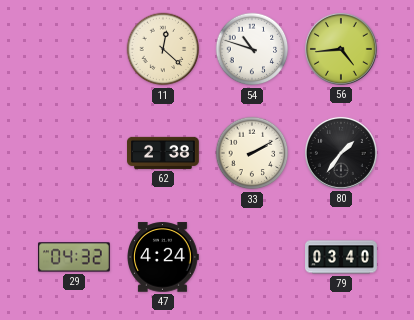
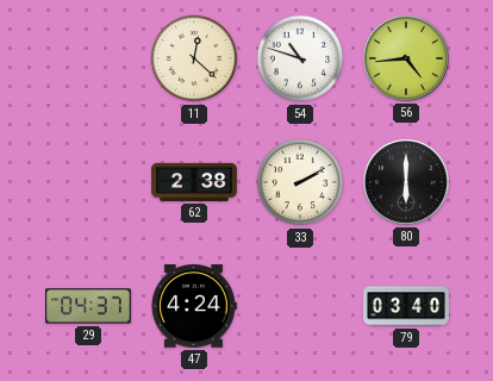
80: 1:36 -> 6:00
29: 04:32 -> 04:37
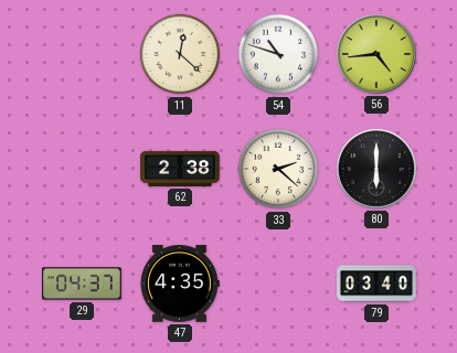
33: 2:10 -> 2:22
47: 4:24 -> 4:35
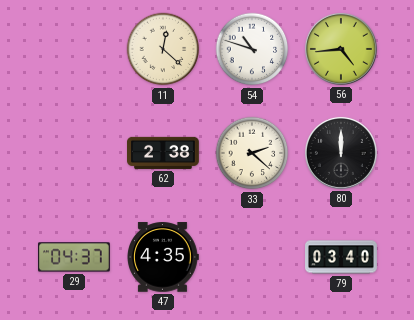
80: 6:00 -> 12:00
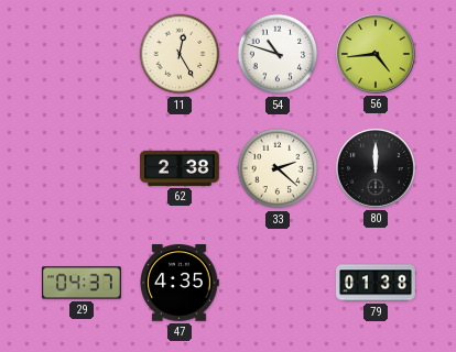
11: 12:22 -> 12:25
79: 03:40 -> 01:38
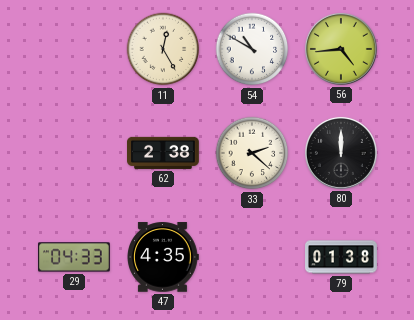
54: 10:48 -> 10:50
29: 04:37 -> 04:33
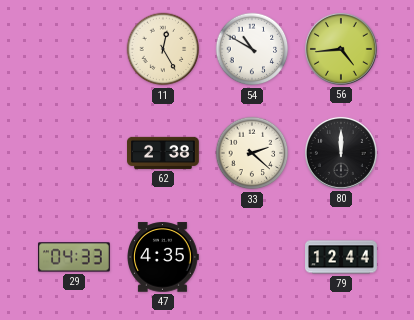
79: 01:38 -> 12:44
